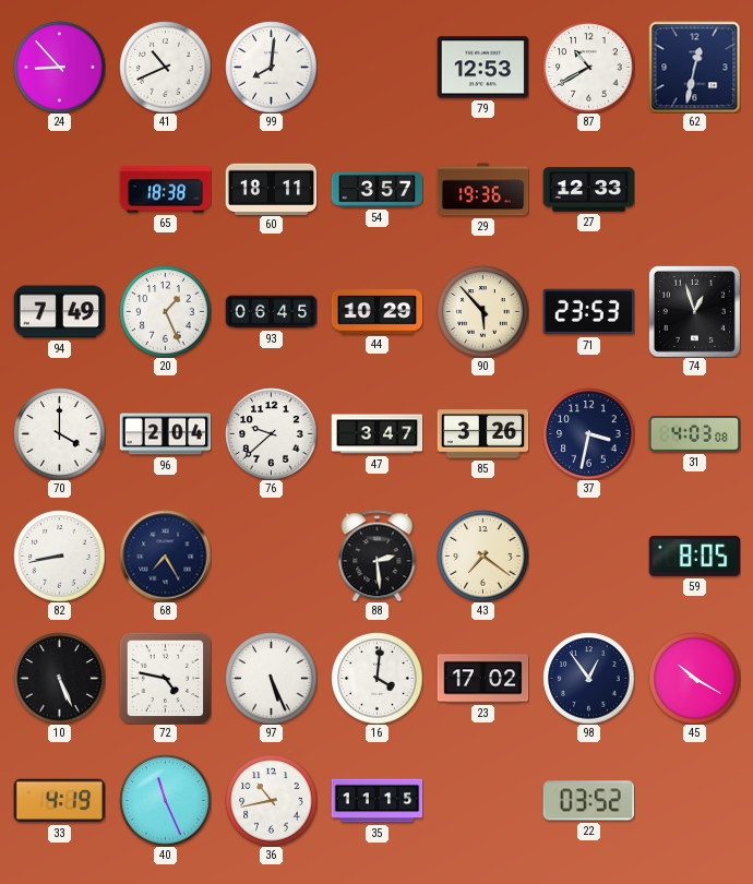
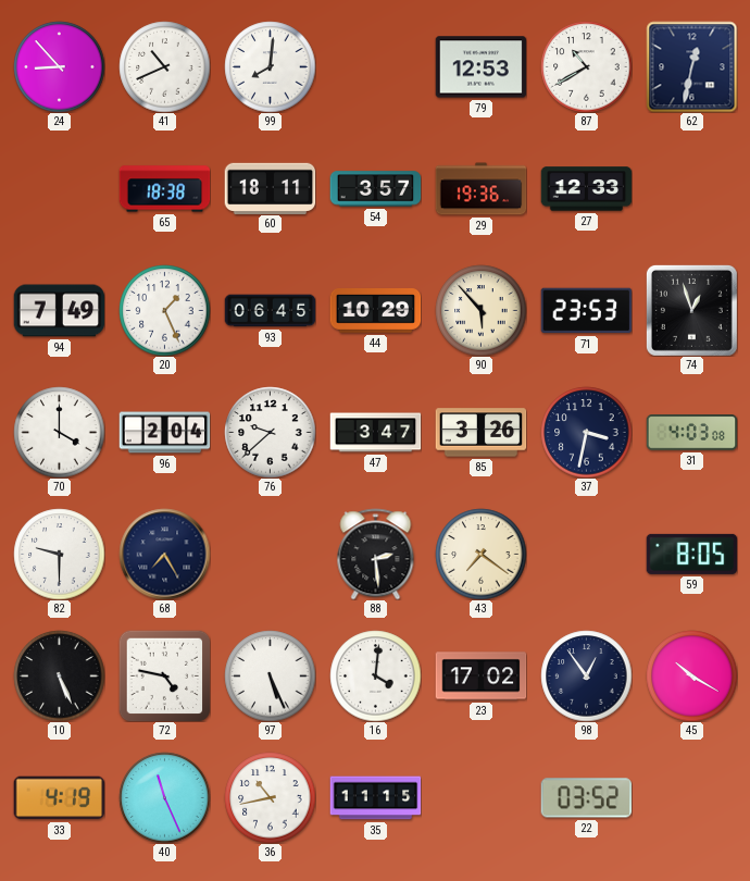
82: 8:43 -> 9:30
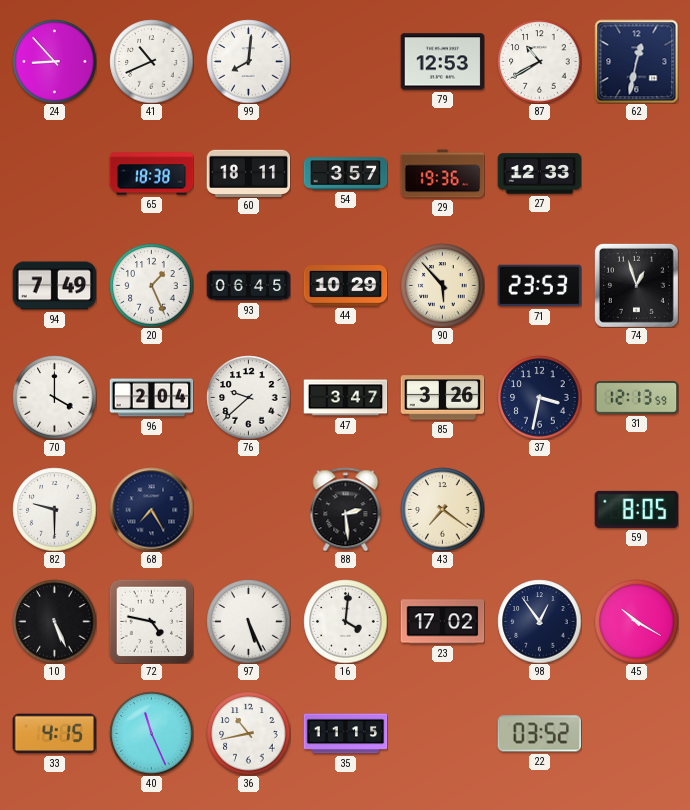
31: 4:03 -> 12:13
33: 4:19 -> 4:15
